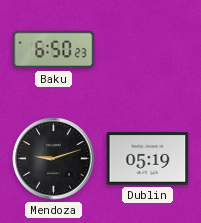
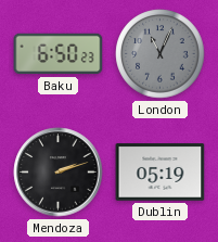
London: none -> 11:04
Mendoza: 9:12 -> 2:12
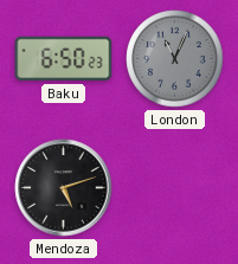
Mendoza: 2:12 -> 5:12
Dublin: 05:19 -> none
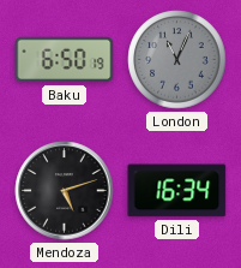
Baku: 6:50:23 -> 6:50:19
Dili: none -> 16:34
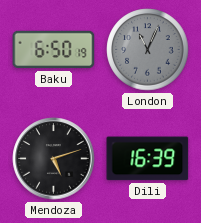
Dili: 16:34 -> 16:39
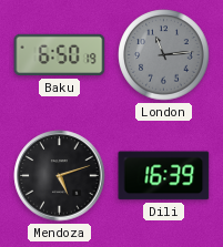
London: 11:04 -> 11:14
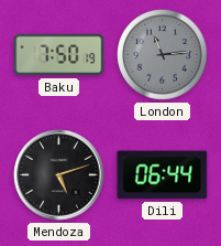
Baku: 6:50 -> 7:50
Dili: 16:39 -> 06:44
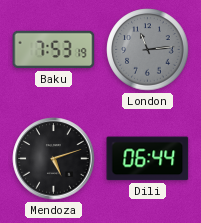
Baku: 7:50 -> 7:53
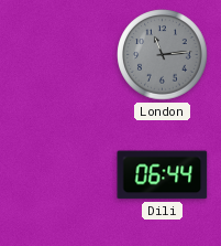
Baku: 7:53 -> none
Mendoza: 5:12 -> none
